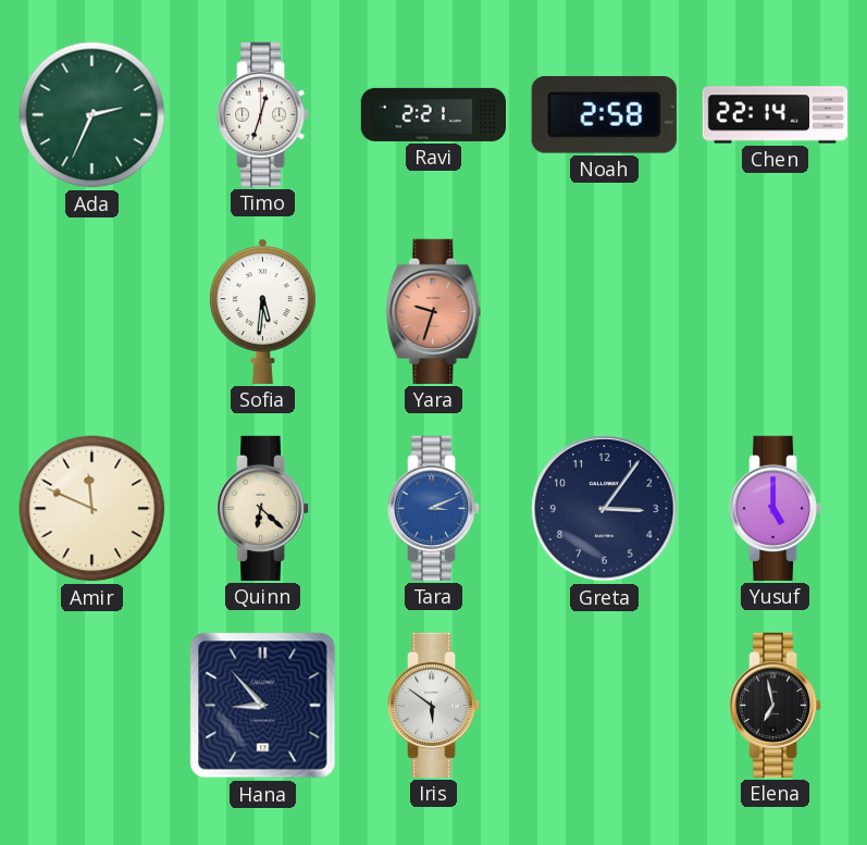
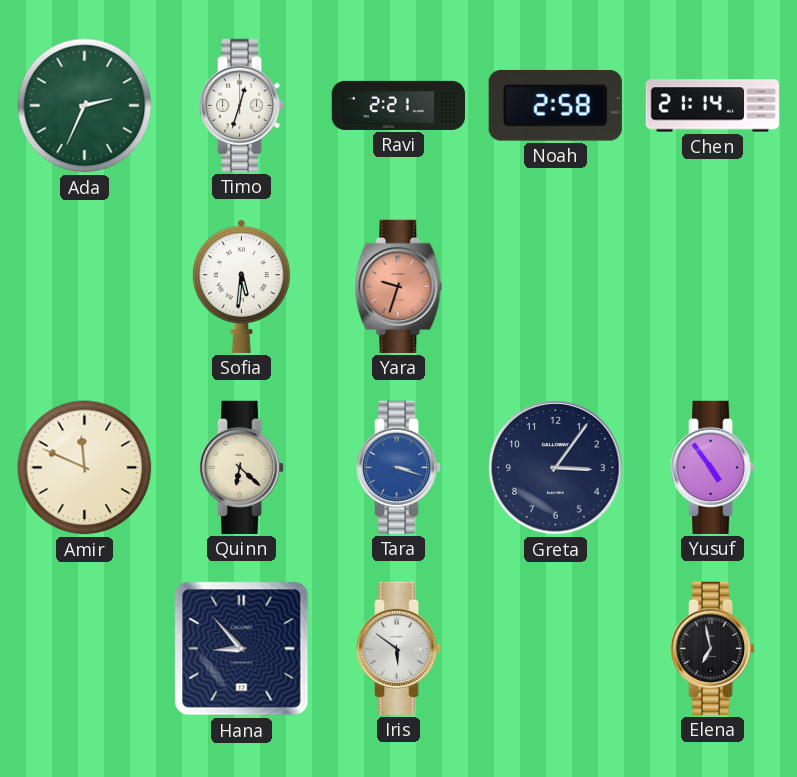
Chen: 22:14 -> 21:14
Tara: 3:11 -> 3:18
Yusuf: 5:00 -> 4:54
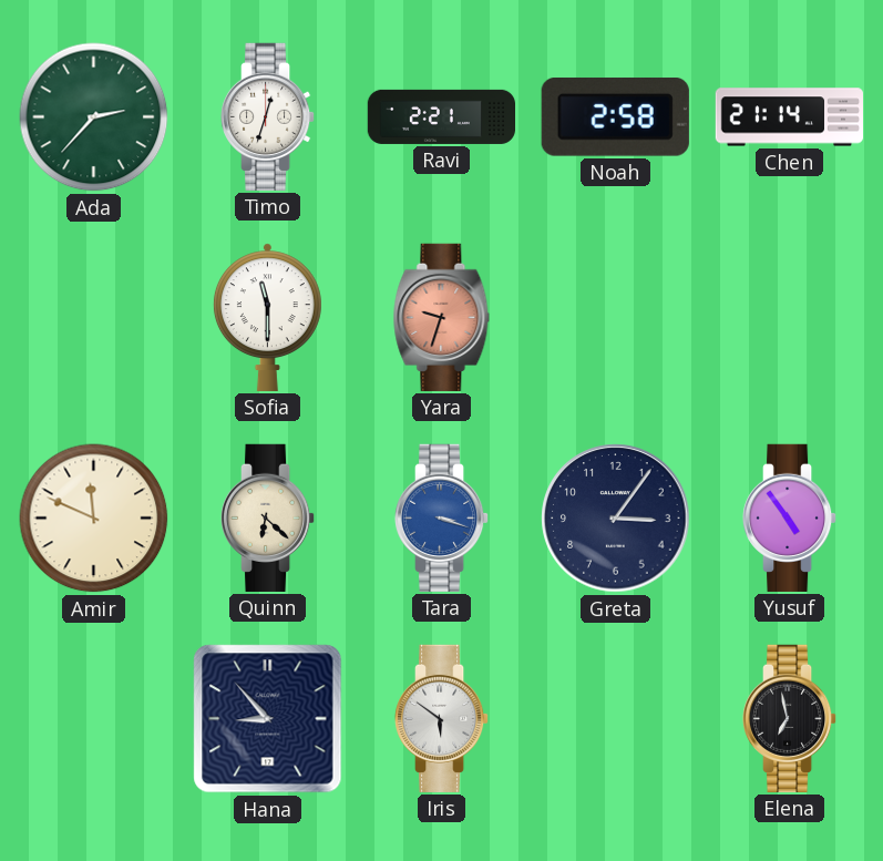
Ada: 2:34 -> 2:37
Sofia: 5:31 -> 11:30
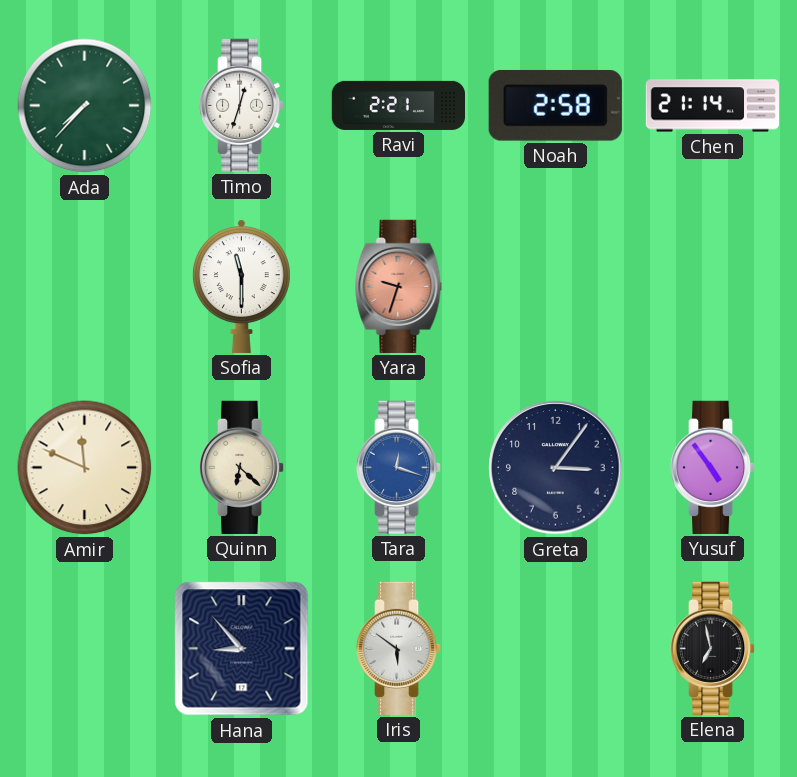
Ada: 2:37 -> 7:37
Tara: 3:18 -> 12:18
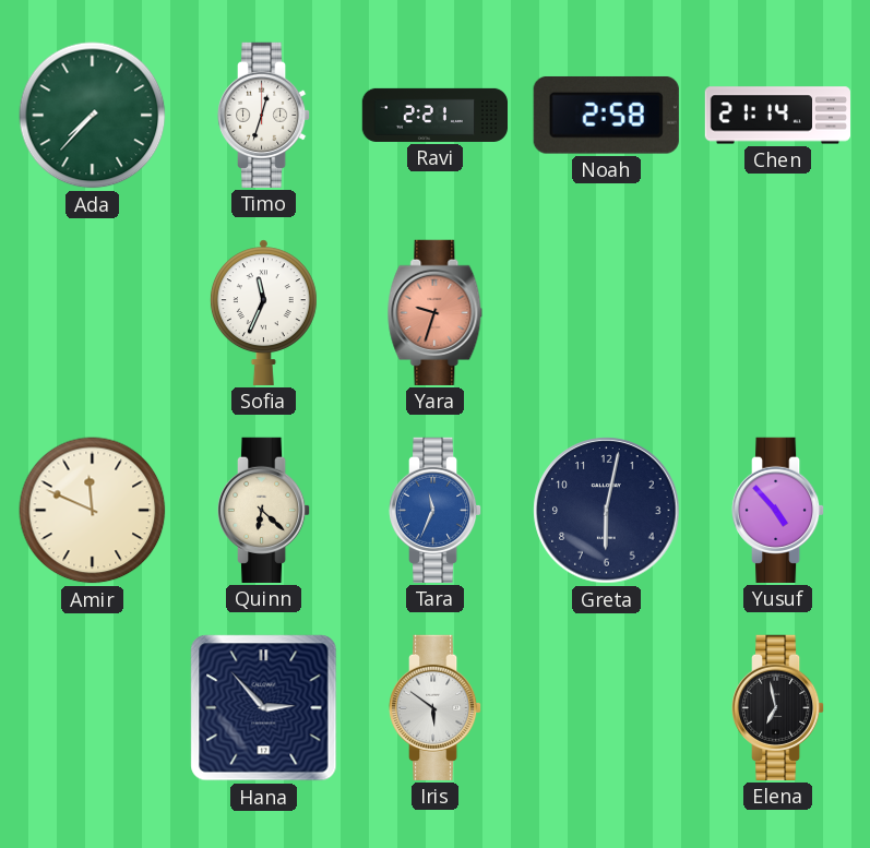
Sofia: 11:30 -> 11:34
Tara: 12:18 -> 11:34
Greta: 3:06 -> 6:02
Yusuf: 4:54 -> 4:53
Hana: 8:53 -> 2:53
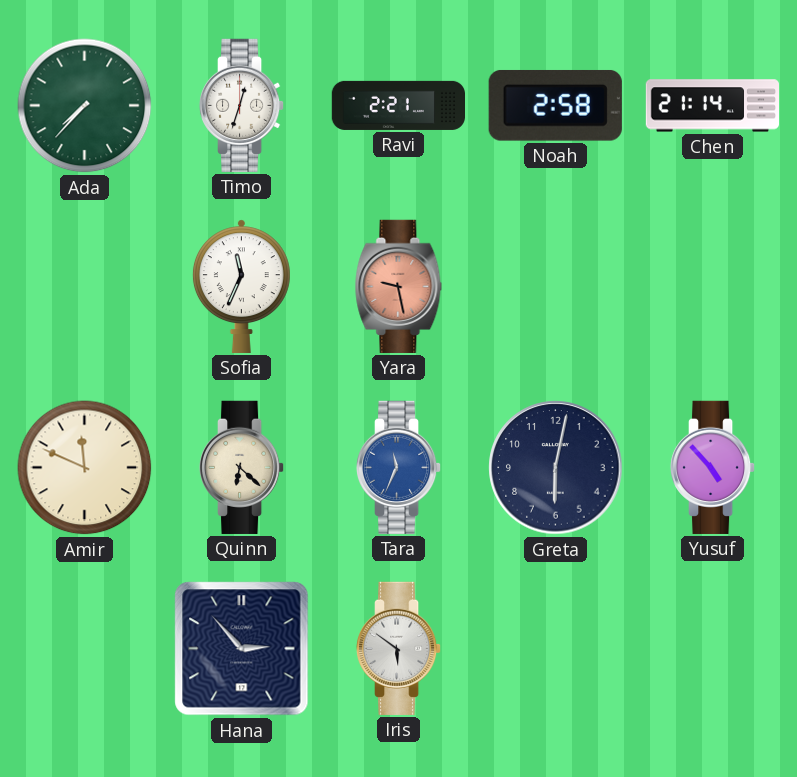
Yara: 9:33 -> 9:28
Elena: 6:58 -> none
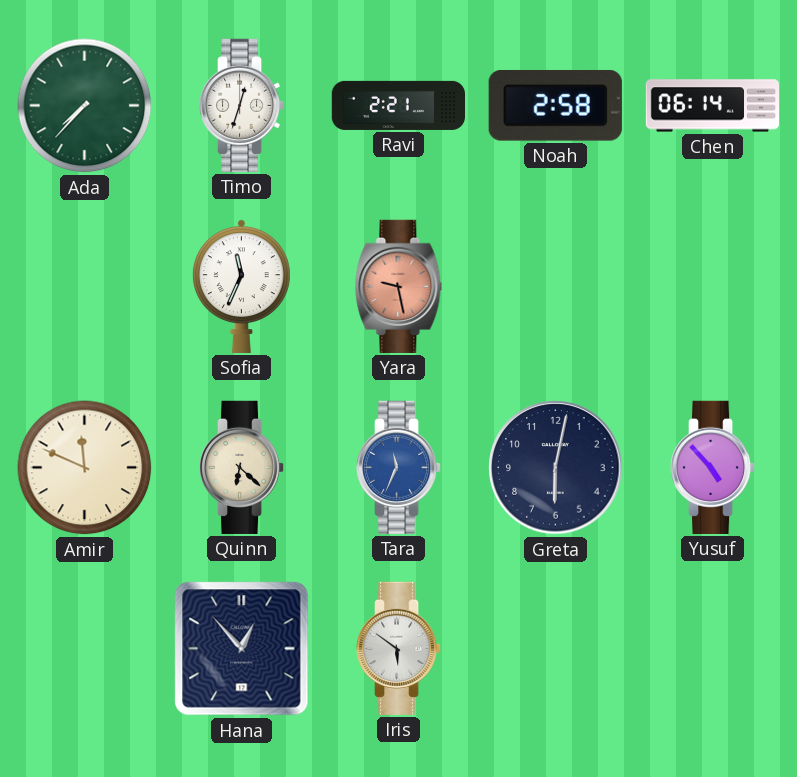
Chen: 21:14 -> 06:14
Hana: 2:53 -> 12:53
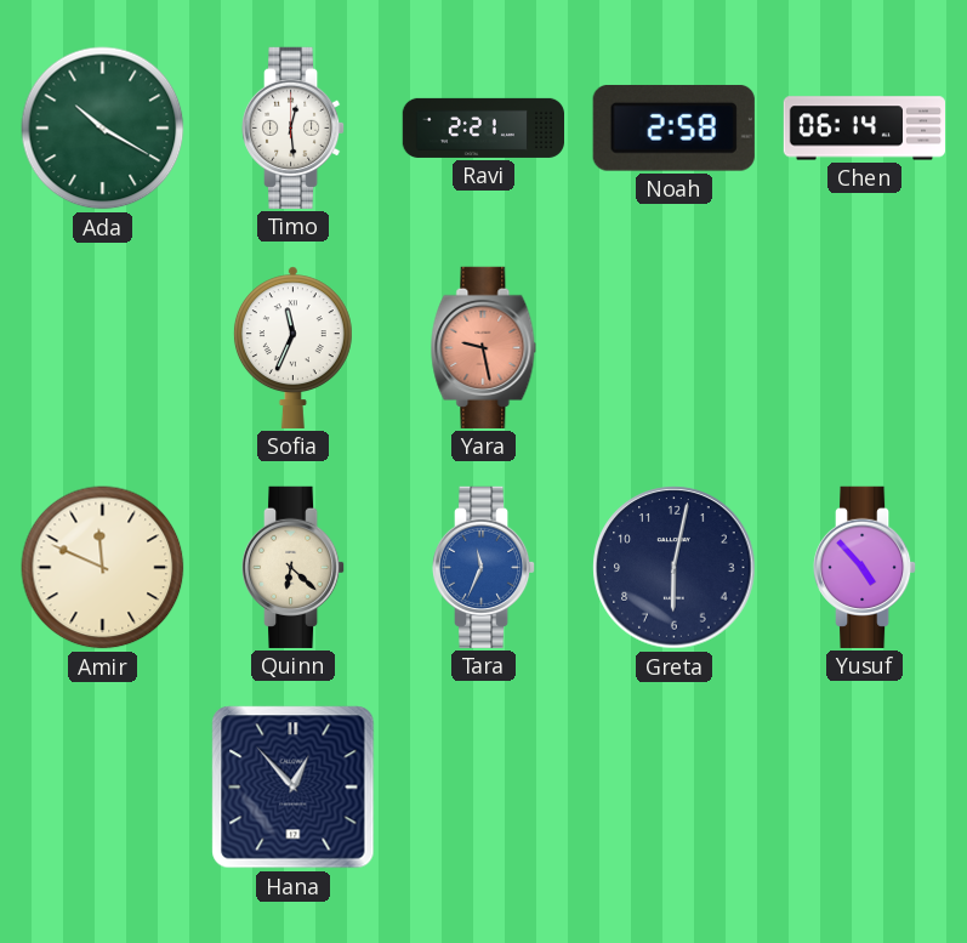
Ada: 7:37 -> 10:20
Timo: 12:33 -> 12:29
Iris: 5:51 -> none
